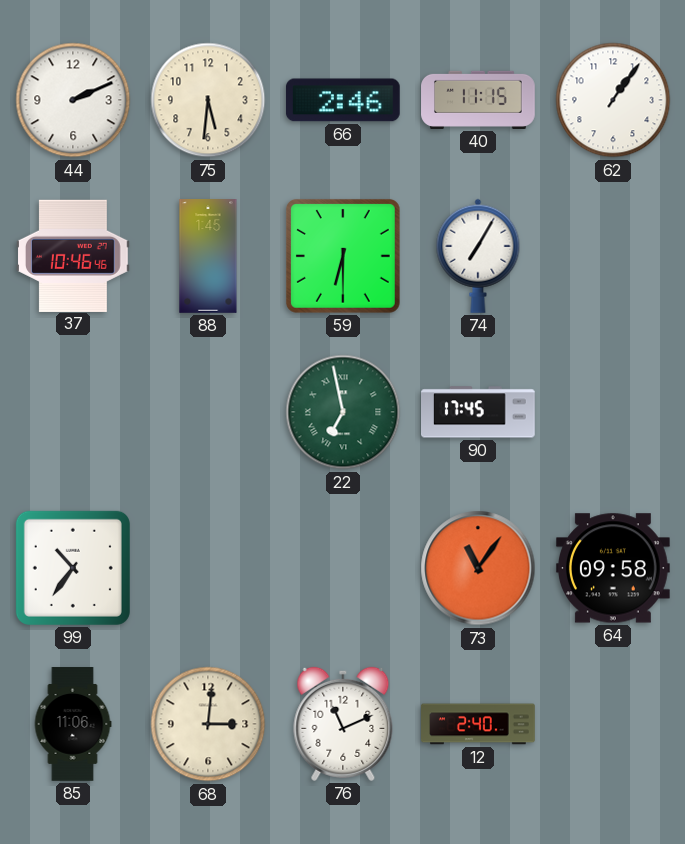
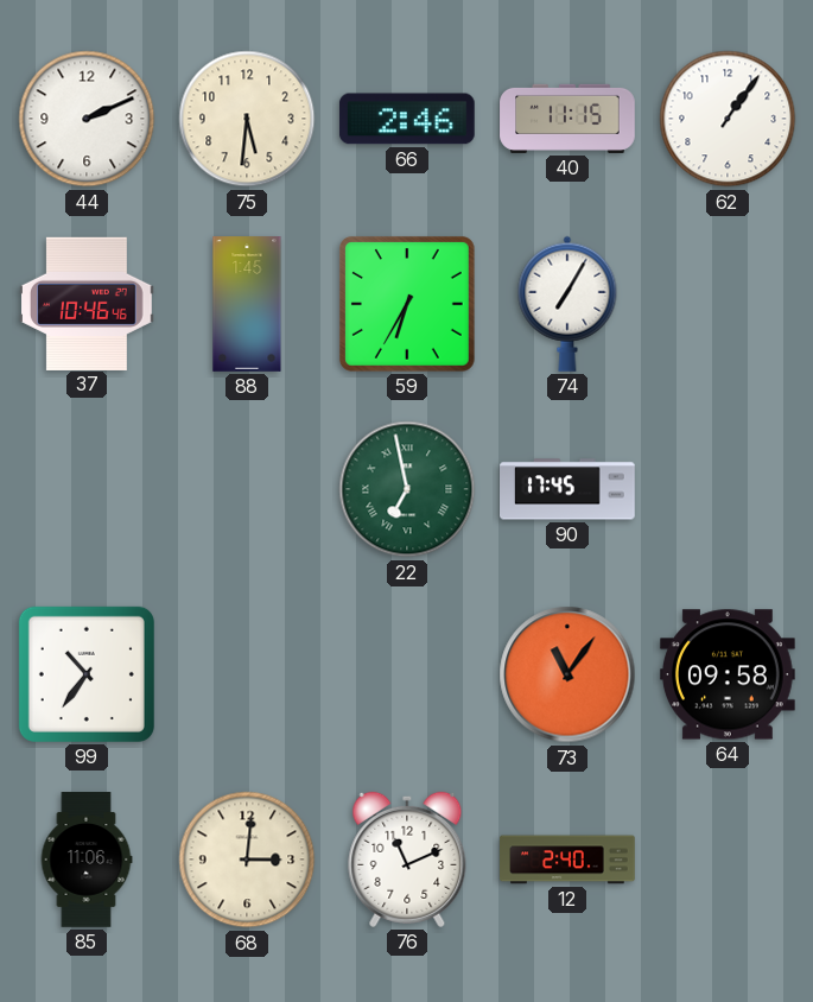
59: 6:30 -> 6:35
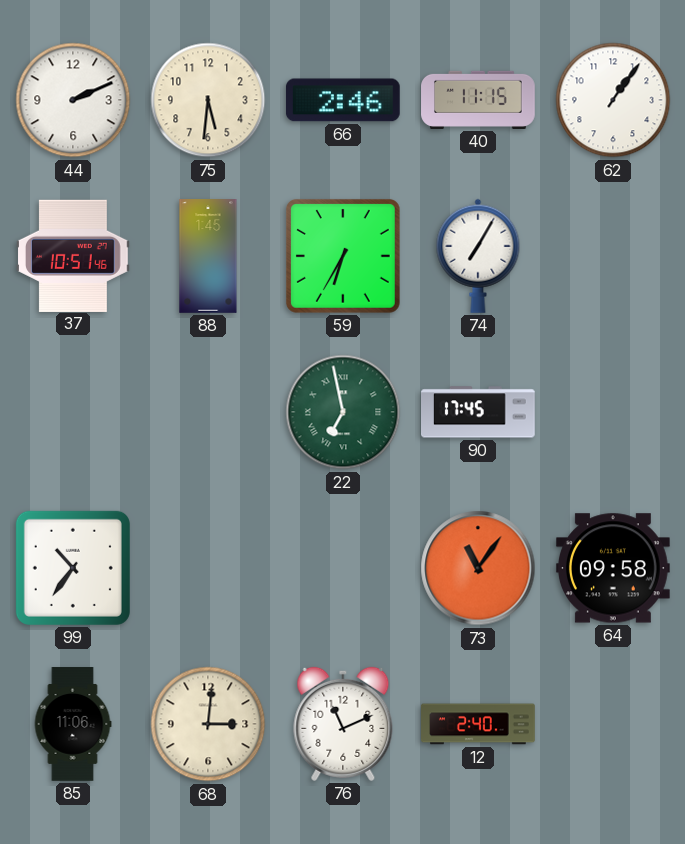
37: 10:46 -> 10:51
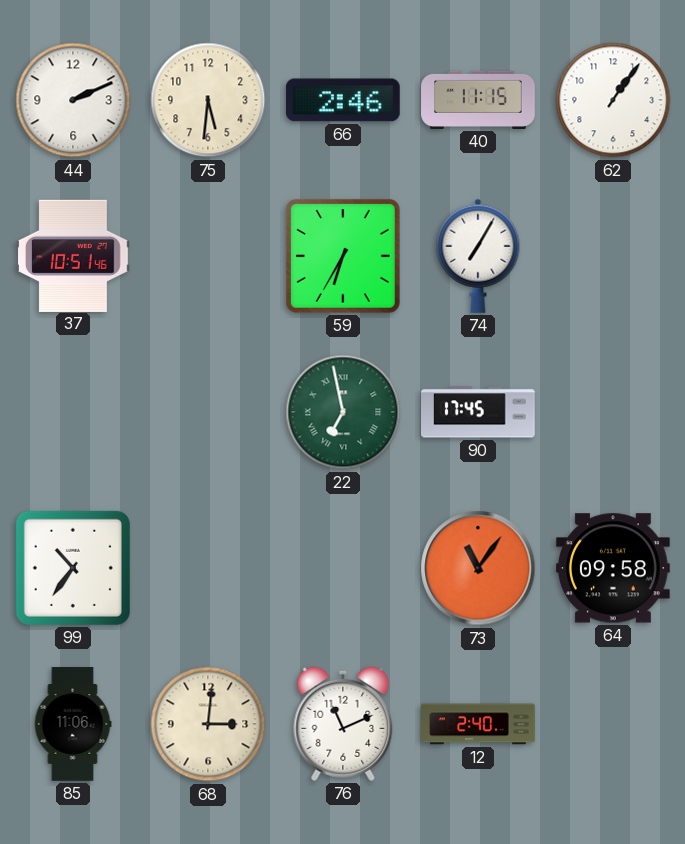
88: 1:45 -> none
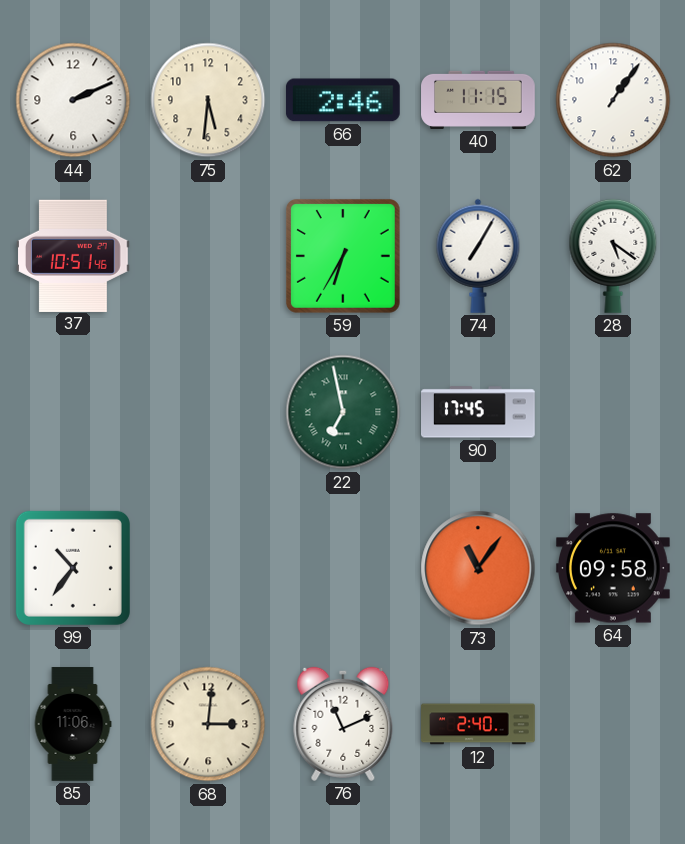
28: none -> 5:21
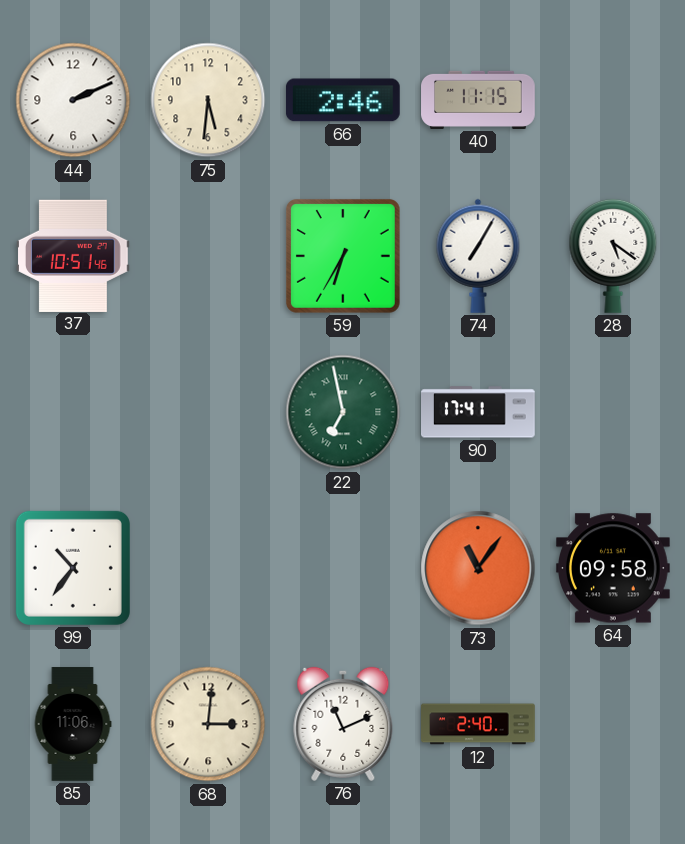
62: 1:06 -> none
90: 17:45 -> 17:41
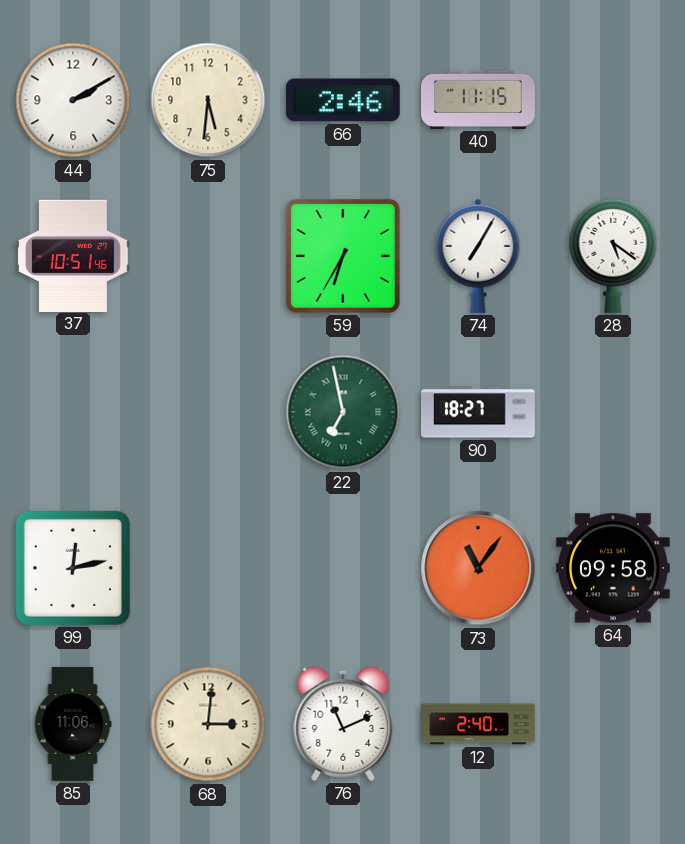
44: 2:11 -> 2:10
90: 17:41 -> 18:27
99: 10:36 -> 12:13
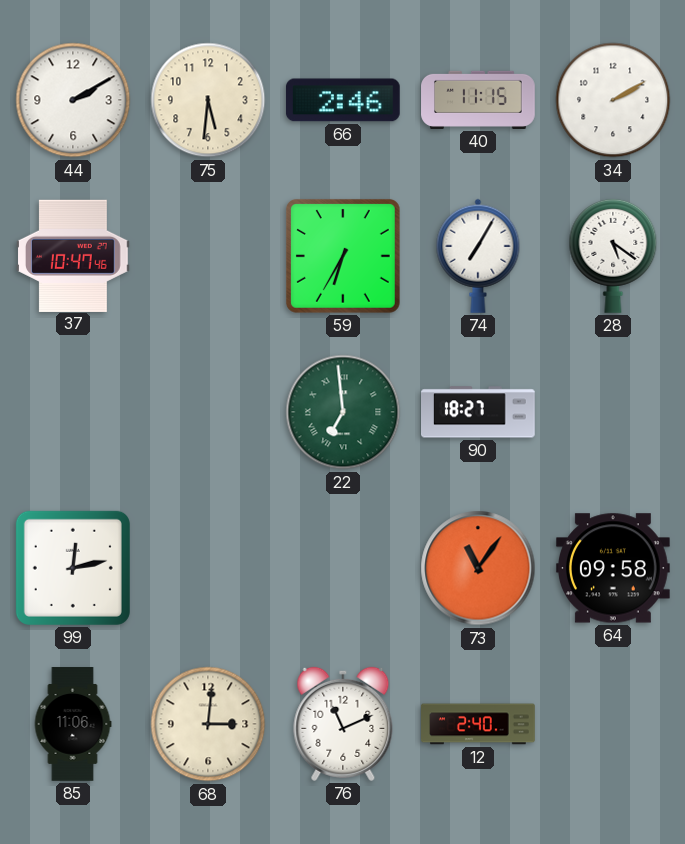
34: none -> 2:10
37: 10:51 -> 10:47
22: 6:58 -> 6:59
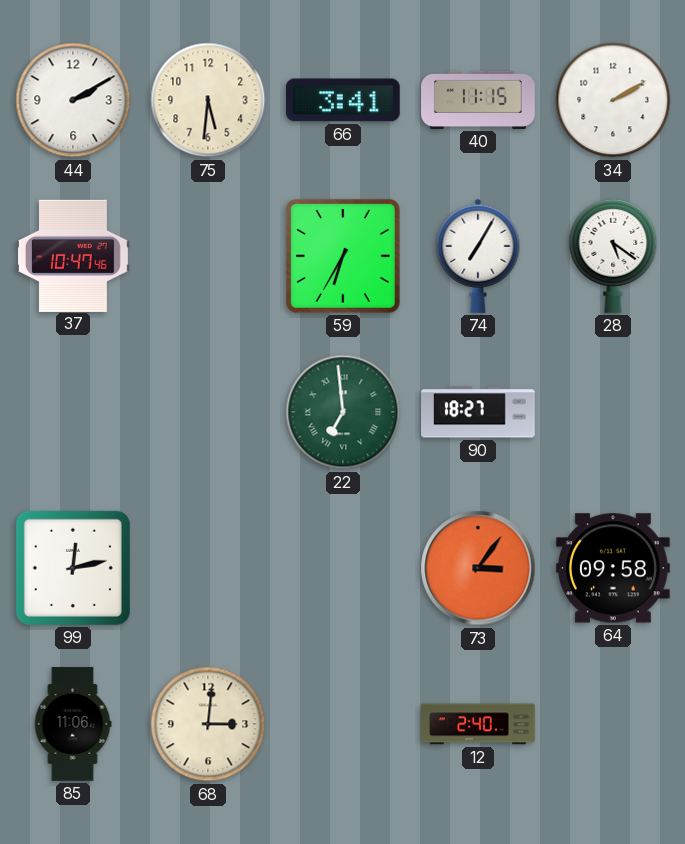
66: 2:46 -> 3:41
73: 11:06 -> 3:06
76: 11:11 -> none
